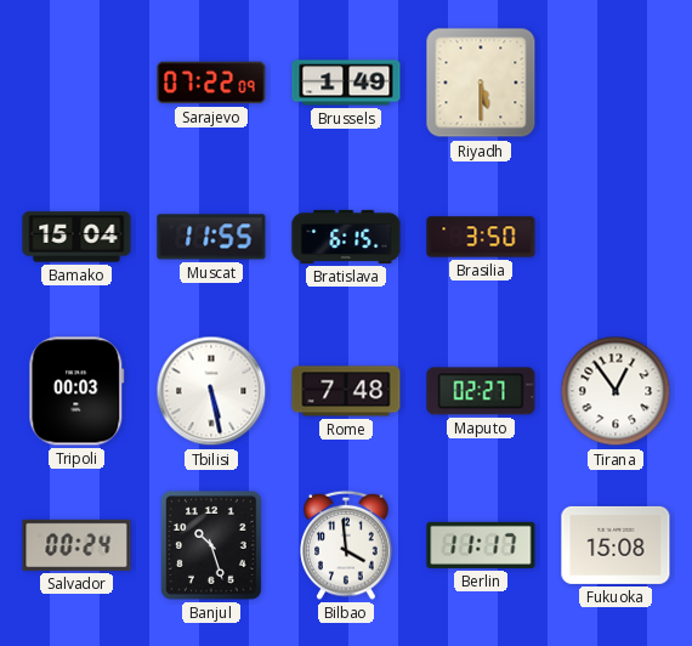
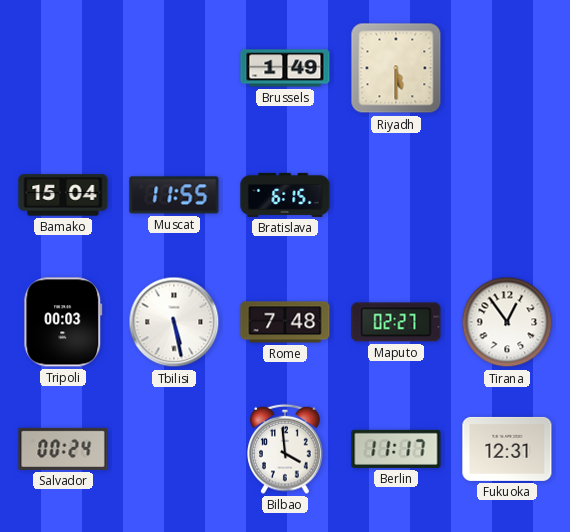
Sarajevo: 07:22 -> none
Brasilia: 3:50 -> none
Banjul: 10:27 -> none
Fukuoka: 15:08 -> 12:31
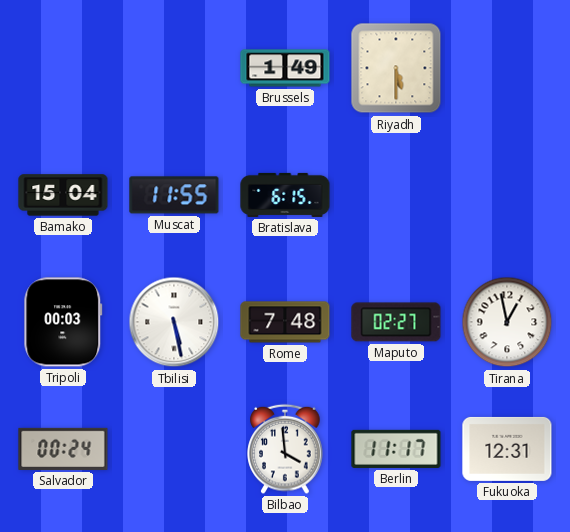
Tirana: 12:54 -> 12:58
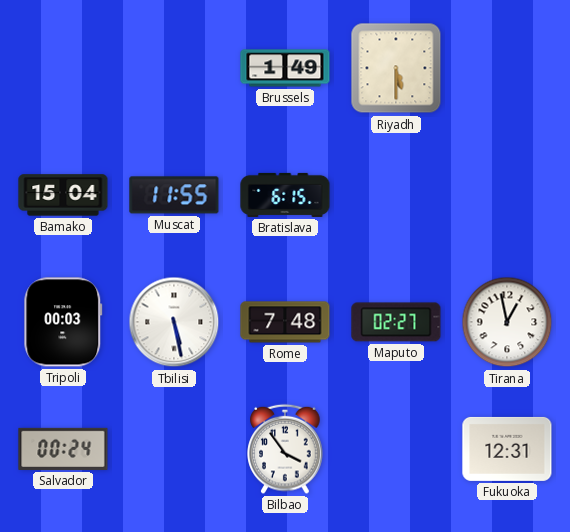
Bilbao: 3:59 -> 3:54
Berlin: 11:17 -> none
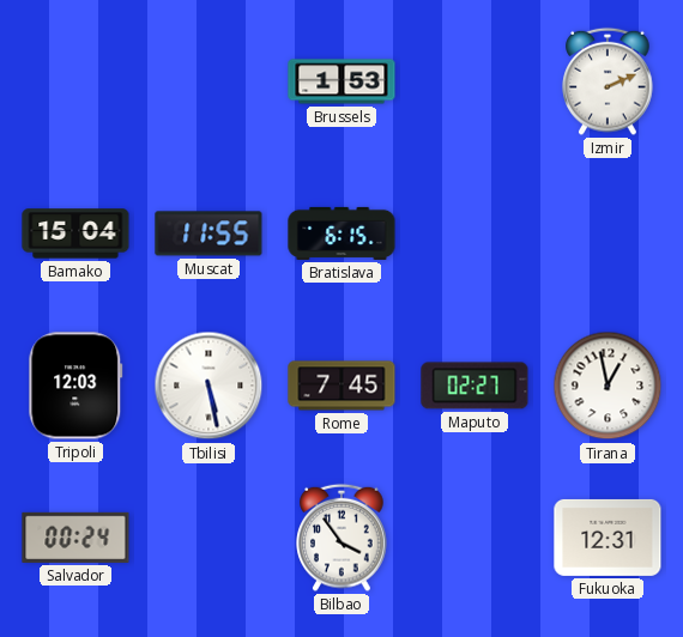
Brussels: 1:49 -> 1:53
Riyadh: 5:30 -> none
Izmir: none -> 2:11
Tripoli: 00:03 -> 12:03
Rome: 7:48 -> 7:45
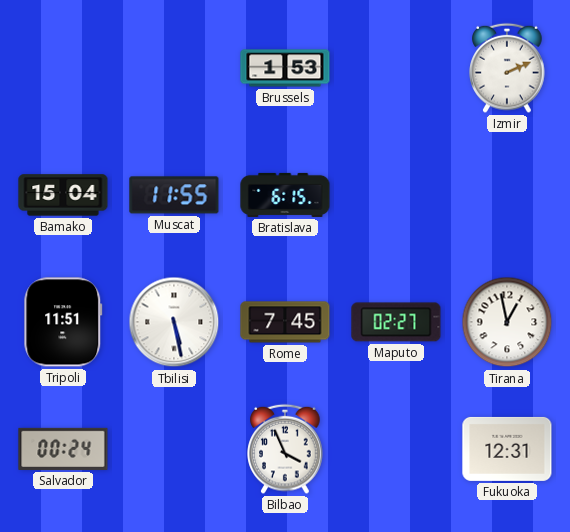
Tripoli: 12:03 -> 11:51
Bilbao: 3:54 -> 3:56
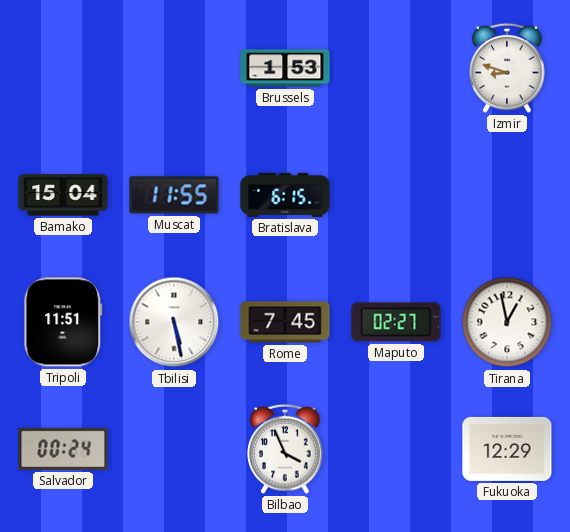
Izmir: 2:11 -> 8:48
Fukuoka: 12:31 -> 12:29
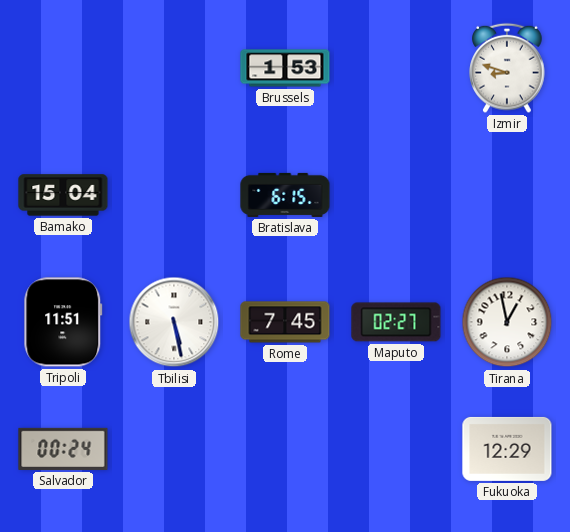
Muscat: 11:55 -> none
Bilbao: 3:56 -> none
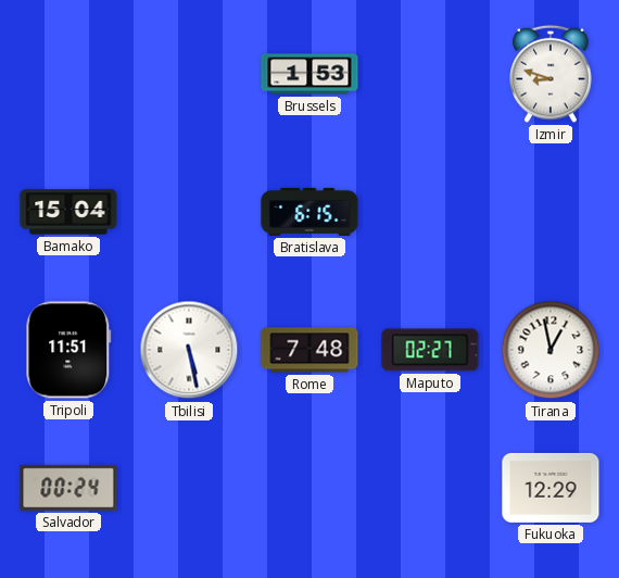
Rome: 7:45 -> 7:48
